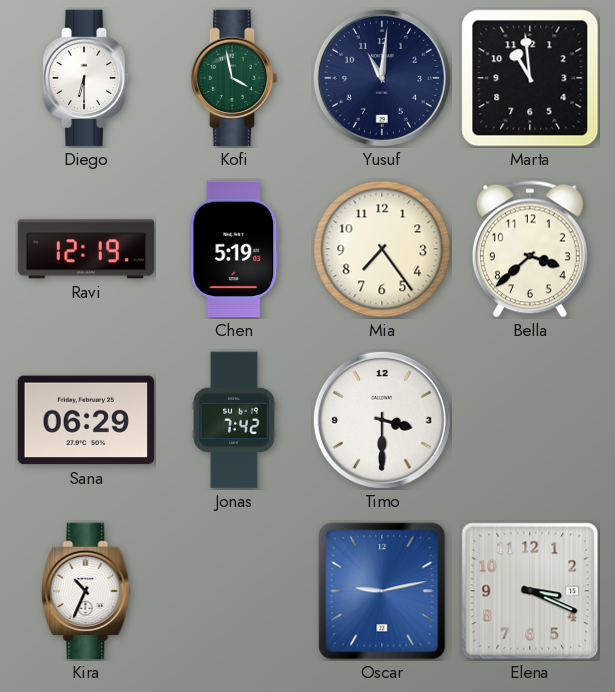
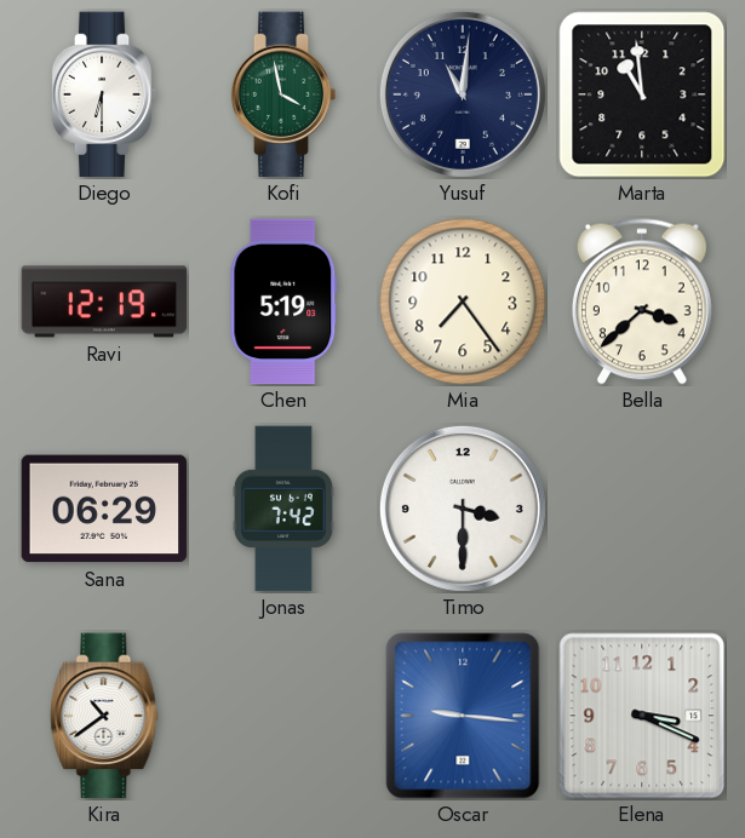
Kira: 10:34 -> 10:39
Oscar: 9:13 -> 9:16
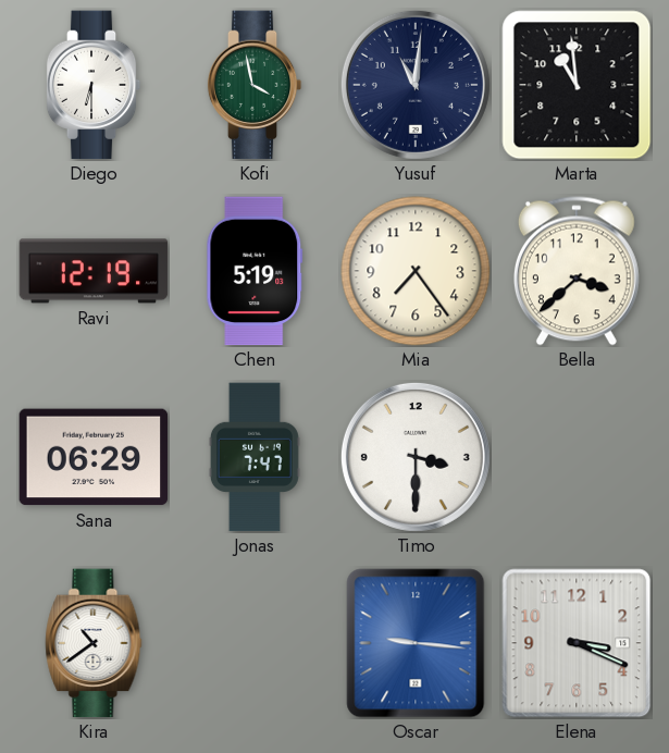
Jonas: 7:42 -> 7:47
